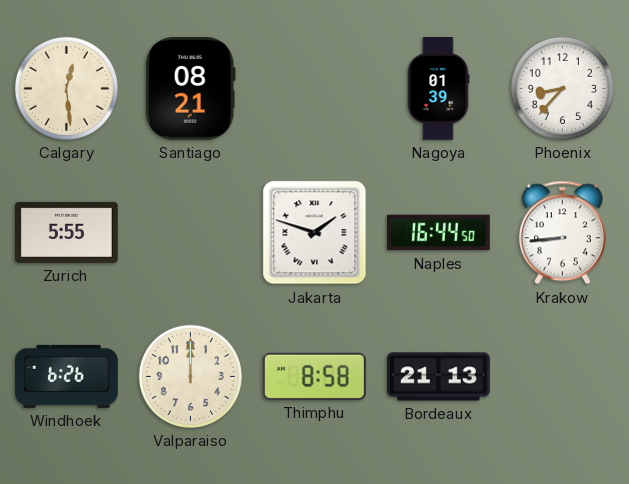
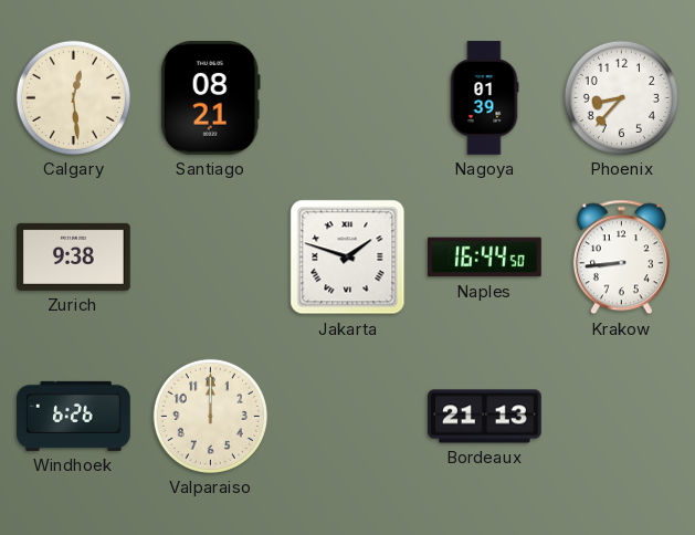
Zurich: 5:55 -> 9:38
Thimphu: 8:58 -> none
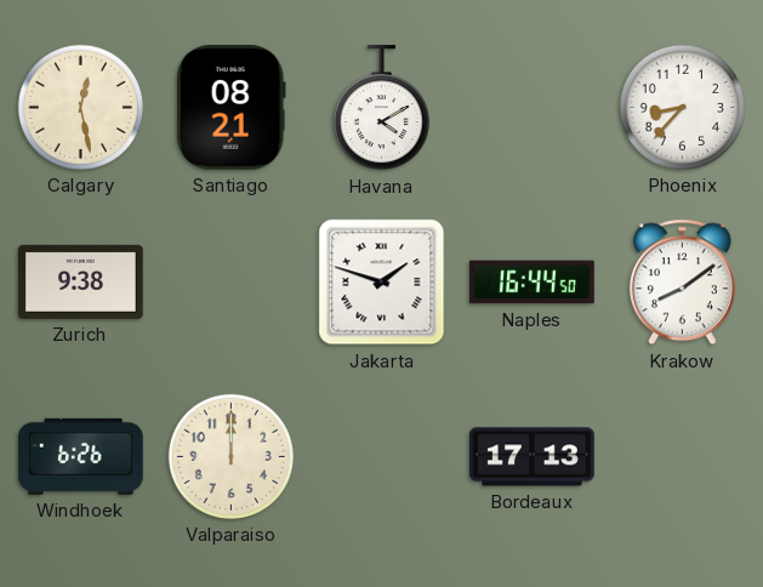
Calgary: 12:29 -> 12:28
Havana: none -> 4:10
Nagoya: 01:39 -> none
Krakow: 8:44 -> 8:09
Bordeaux: 21:13 -> 17:13
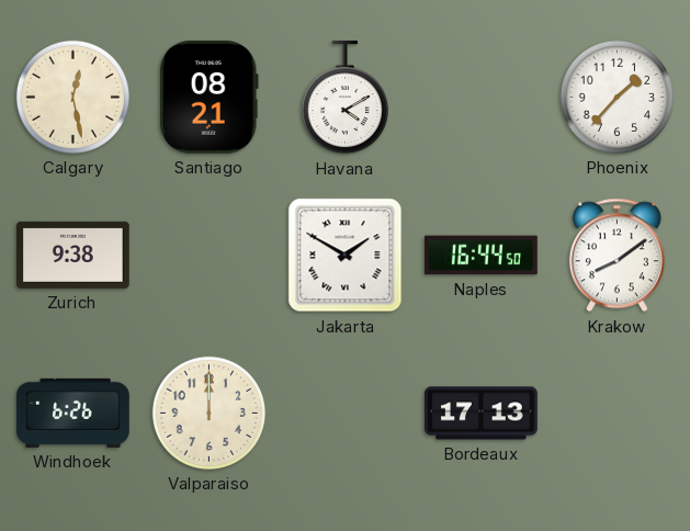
Phoenix: 8:37 -> 1:37
Jakarta: 1:48 -> 1:50
